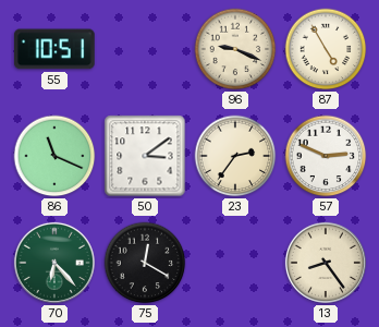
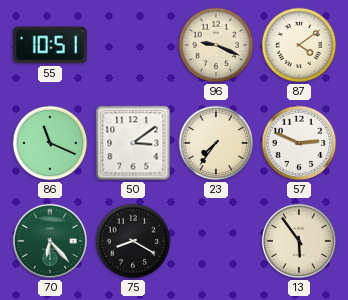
87: 4:55 -> 4:09
23: 2:36 -> 7:36
75: 12:20 -> 8:20
13: 8:24 -> 5:54
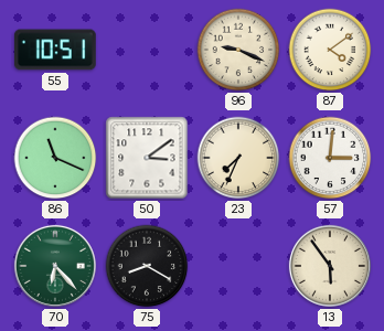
23: 7:36 -> 7:34
57: 2:49 -> 3:01
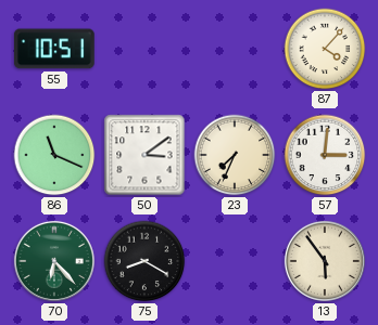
96: 9:19 -> none
87: 4:09 -> 4:07
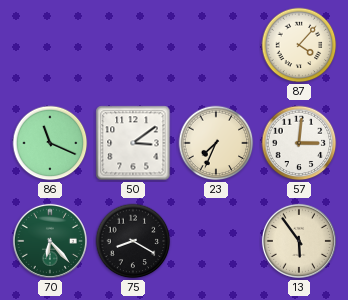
55: 10:51 -> none
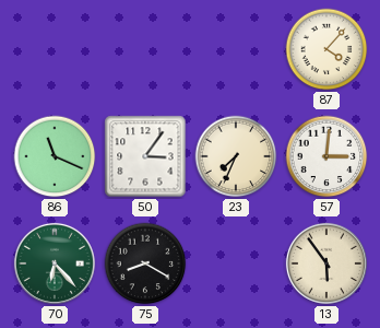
50: 3:09 -> 3:06
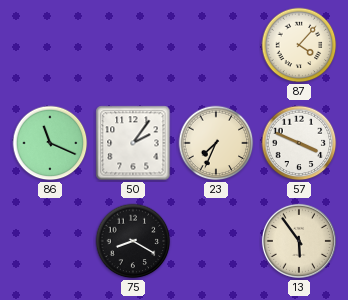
50: 3:06 -> 2:06
57: 3:01 -> 3:49
70: 6:23 -> none
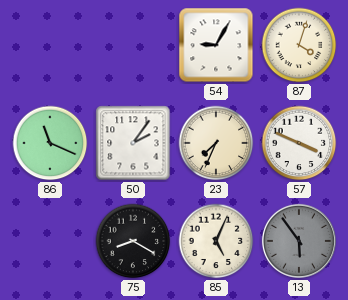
54: none -> 9:05
87: 4:07 -> 4:03
85: none -> 5:04
13 dial: cream -> grey
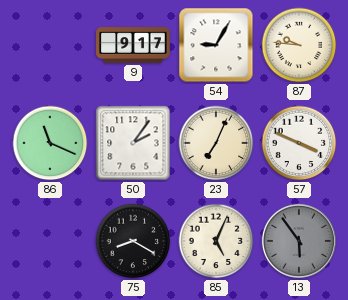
9: none -> 9:17
87: 4:03 -> 9:46
23: 7:34 -> 7:04
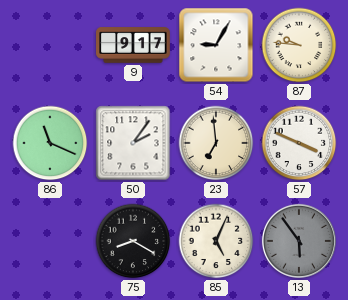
23: 7:04 -> 6:59
